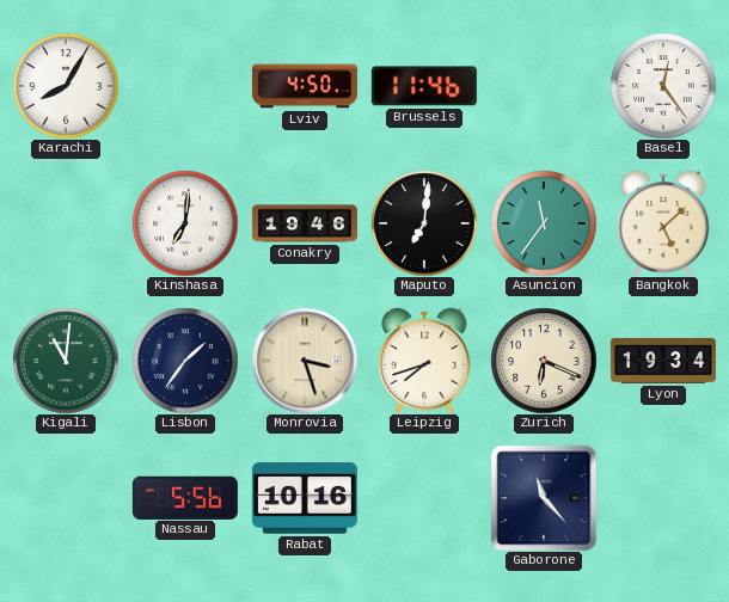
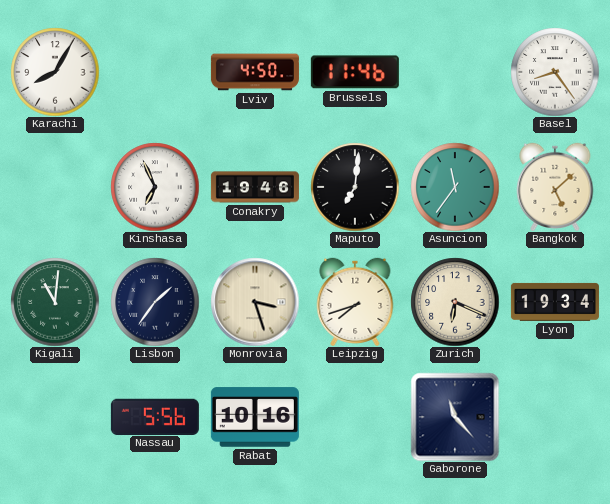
Basel: 12:24 -> 8:24
Kinshasa: 7:01 -> 6:56
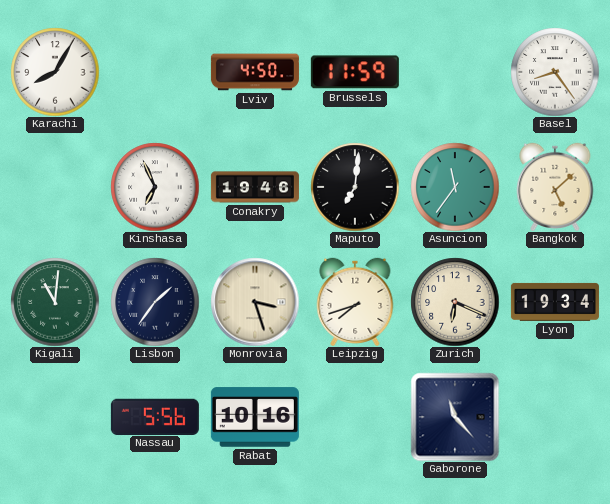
Brussels: 11:46 -> 11:59
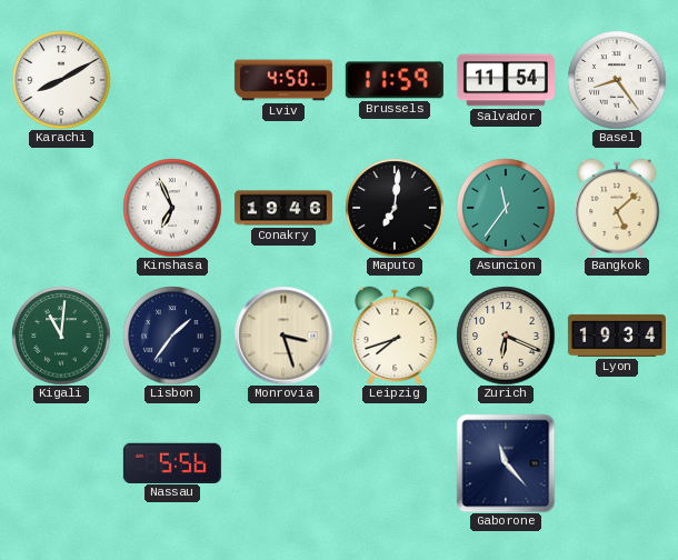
Karachi: 8:05 -> 8:10
Salvador: none -> 11:54
Rabat: 10:16 -> none
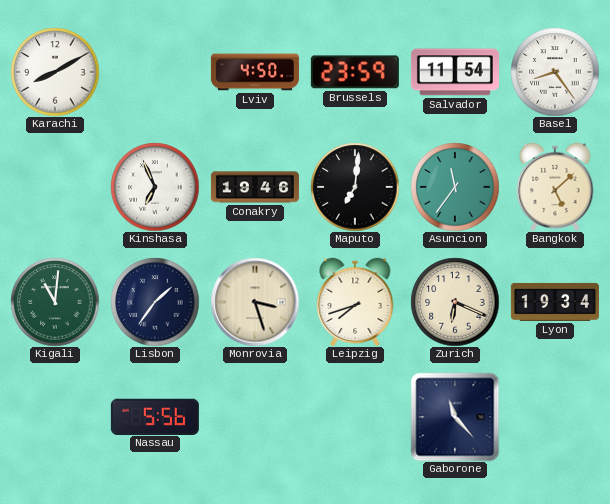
Brussels: 11:59 -> 23:59
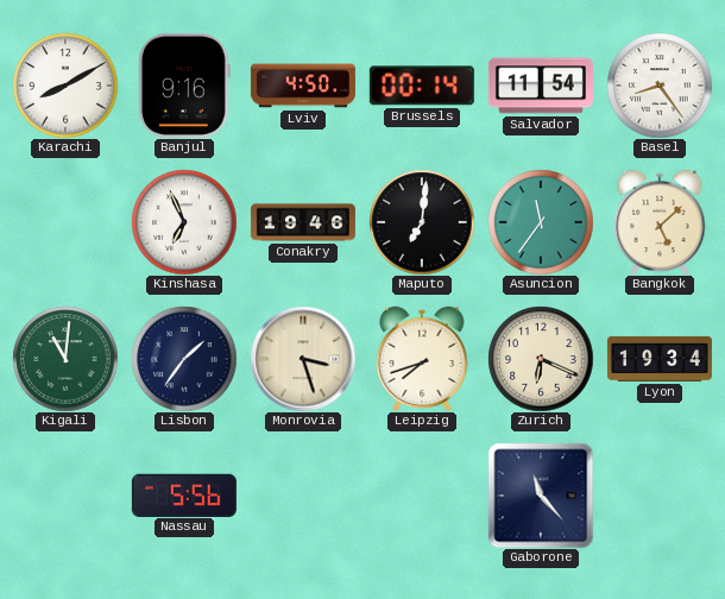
Banjul: none -> 9:16
Brussels: 23:59 -> 00:14
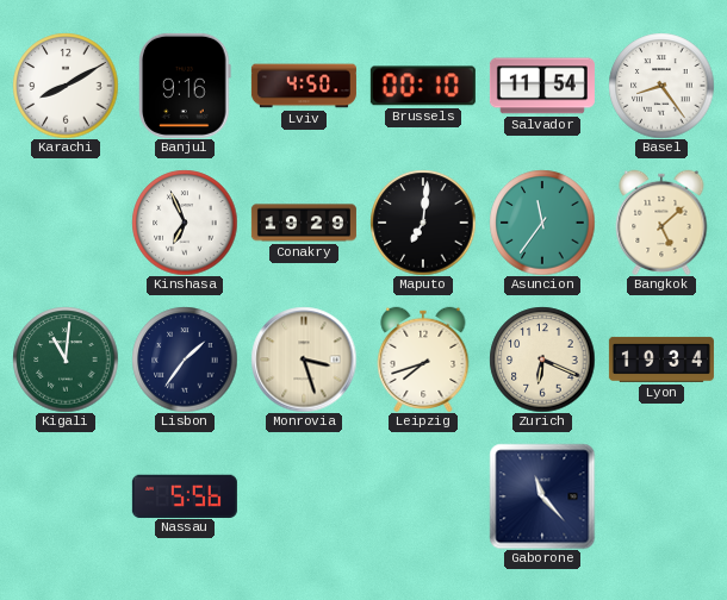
Brussels: 00:14 -> 00:10
Conakry: 19:46 -> 19:29
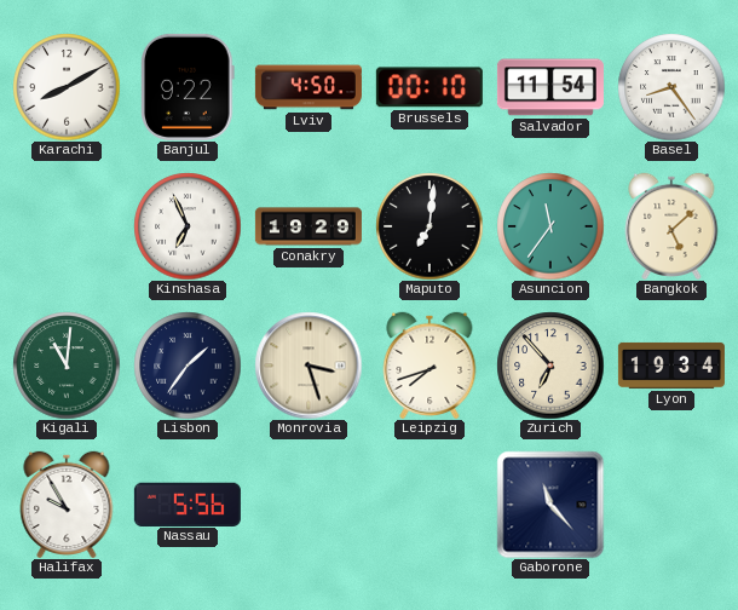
Banjul: 9:16 -> 9:22
Zurich: 6:19 -> 6:53
Halifax: none -> 9:55
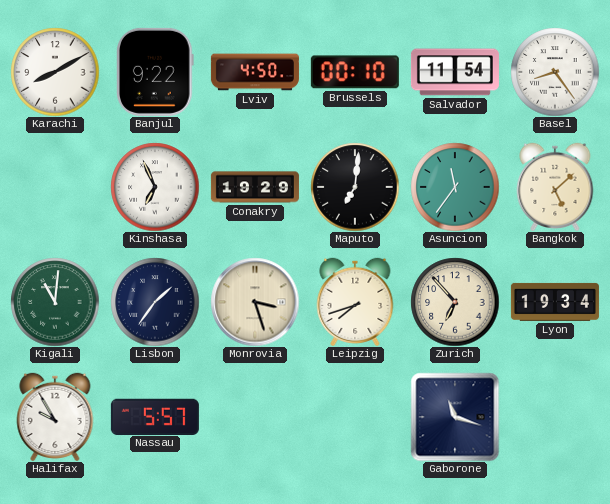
Nassau: 5:56 -> 5:57
Gaborone: 11:23 -> 11:18
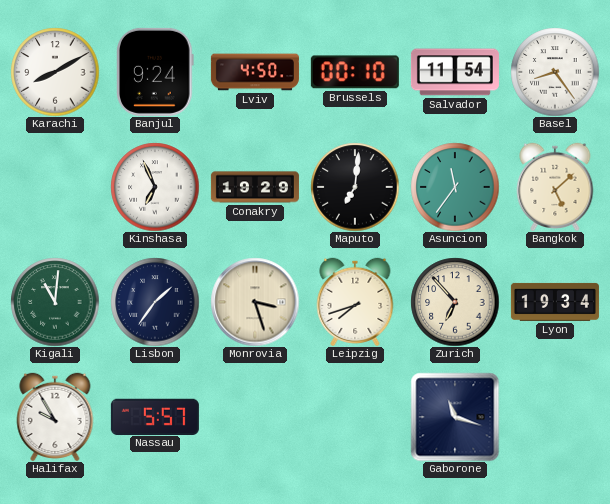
Banjul: 9:22 -> 9:24
